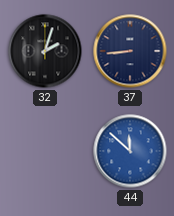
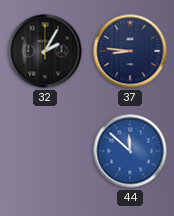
32: 2:03 -> 2:05
37: 8:44 -> 8:46
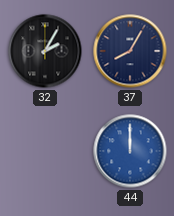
37: 8:46 -> 8:05
44: 11:52 -> 12:00
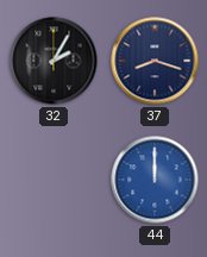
37: 8:05 -> 8:18
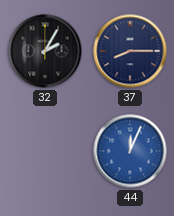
37: 8:18 -> 8:15
44: 12:00 -> 12:04
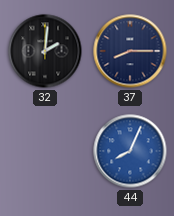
32: 2:05 -> 2:01
44: 12:04 -> 8:04
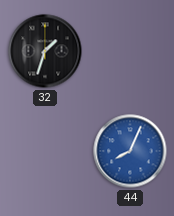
32: 2:01 -> 1:33
37: 8:15 -> none
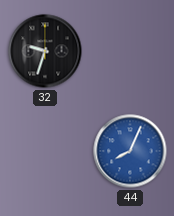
32: 1:33 -> 9:33
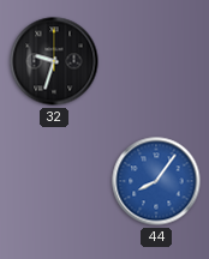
44: 8:04 -> 8:06
